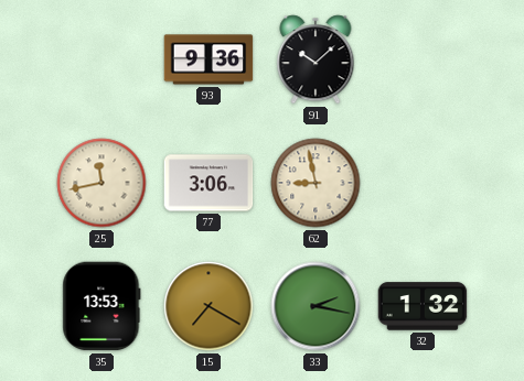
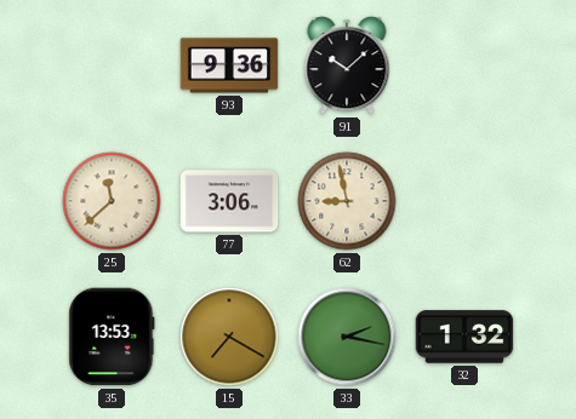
25: 11:43 -> 11:38
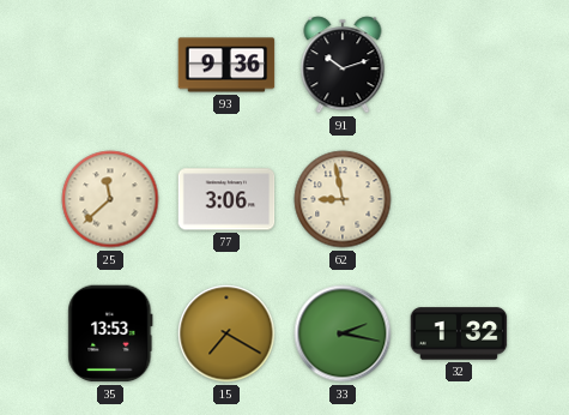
91: 10:08 -> 10:12
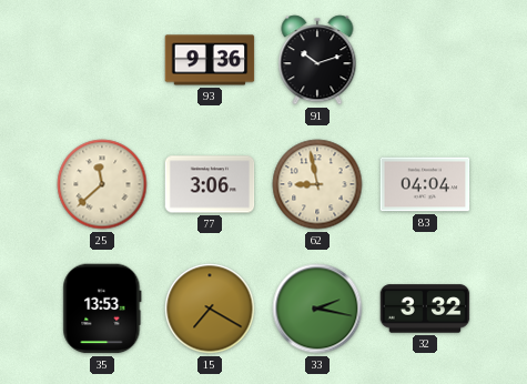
83: none -> 04:04
32: 1:32 -> 3:32
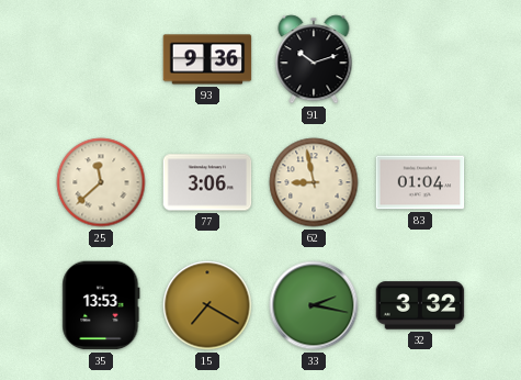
83: 04:04 -> 01:04
